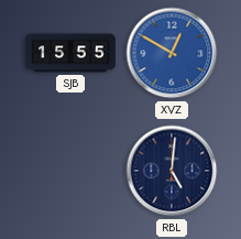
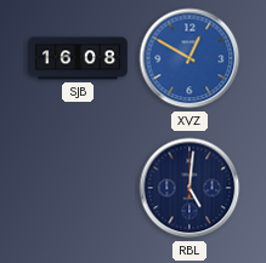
SJB: 15:55 -> 16:08
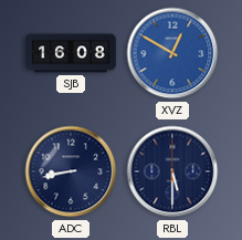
ADC: none -> 8:43
RBL: 5:01 -> 5:30
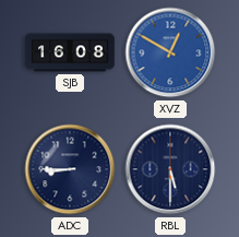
ADC: 8:43 -> 8:45
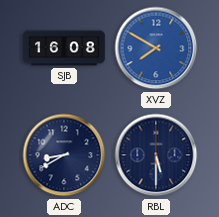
XVZ: 12:50 -> 7:50
ADC: 8:45 -> 8:40
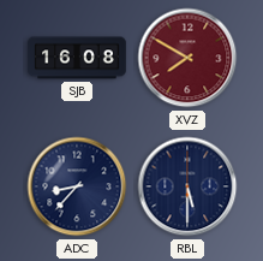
XVZ dial: blue -> burgundy
ADC: 8:40 -> 8:37
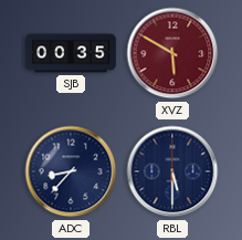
SJB: 16:08 -> 00:35
XVZ: 7:50 -> 5:50
